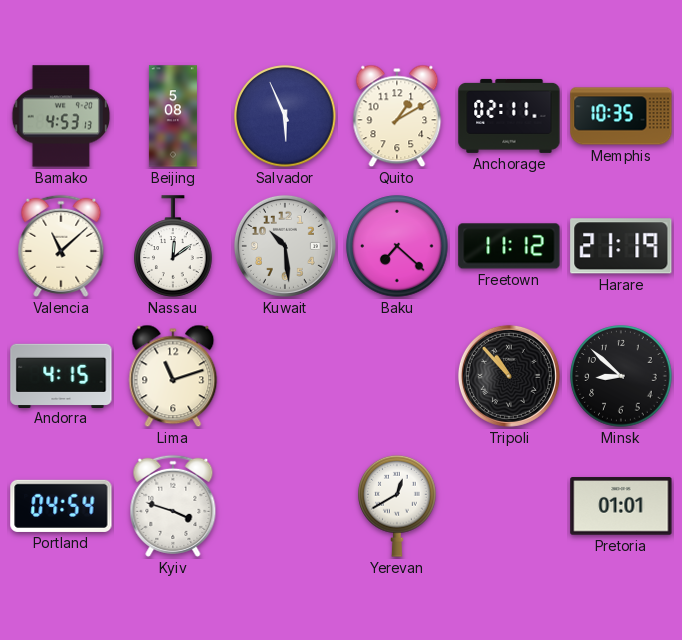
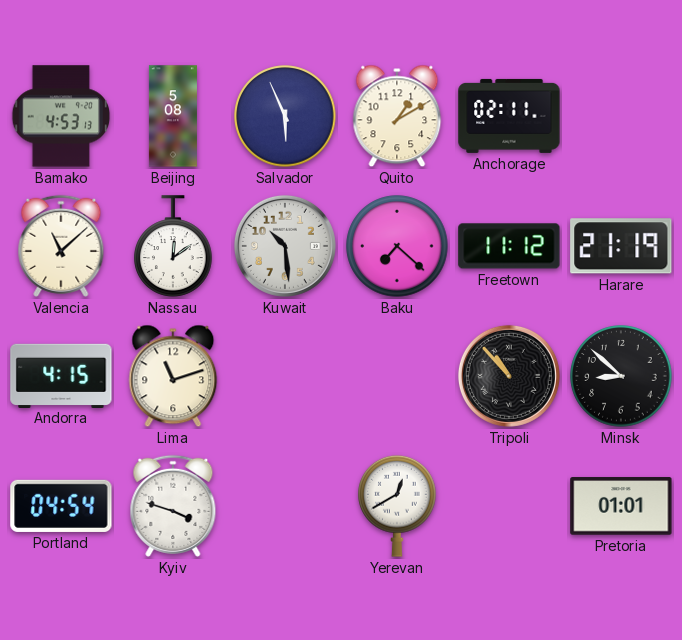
Memphis: 10:35 -> none
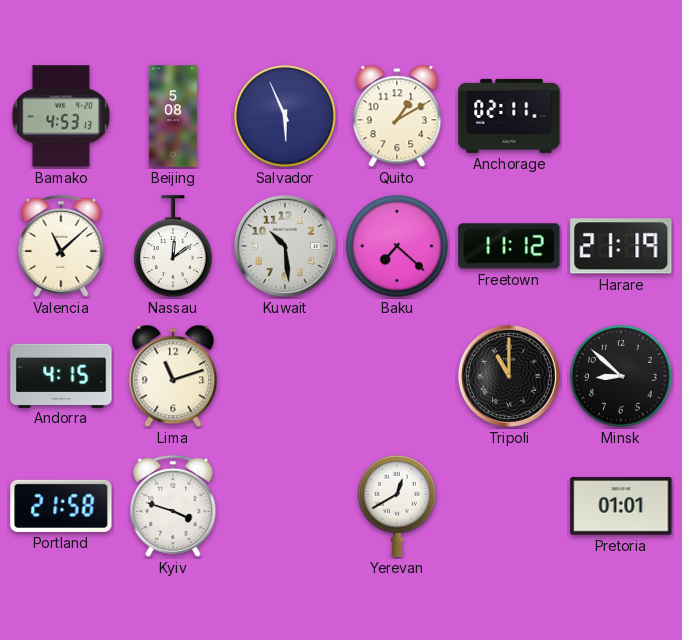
Tripoli: 10:53 -> 11:00
Portland: 04:54 -> 21:58
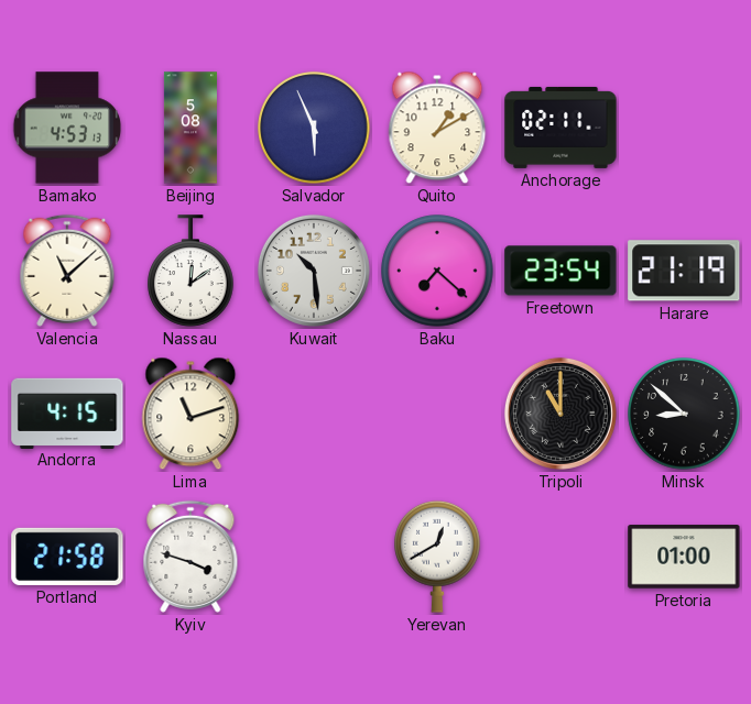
Freetown: 11:12 -> 23:54
Pretoria: 01:01 -> 01:00
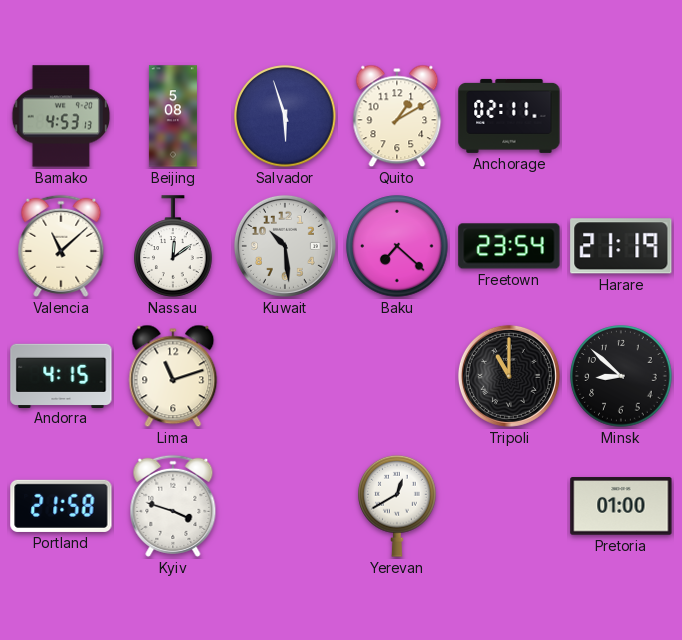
Salvador: 5:56 -> 5:57
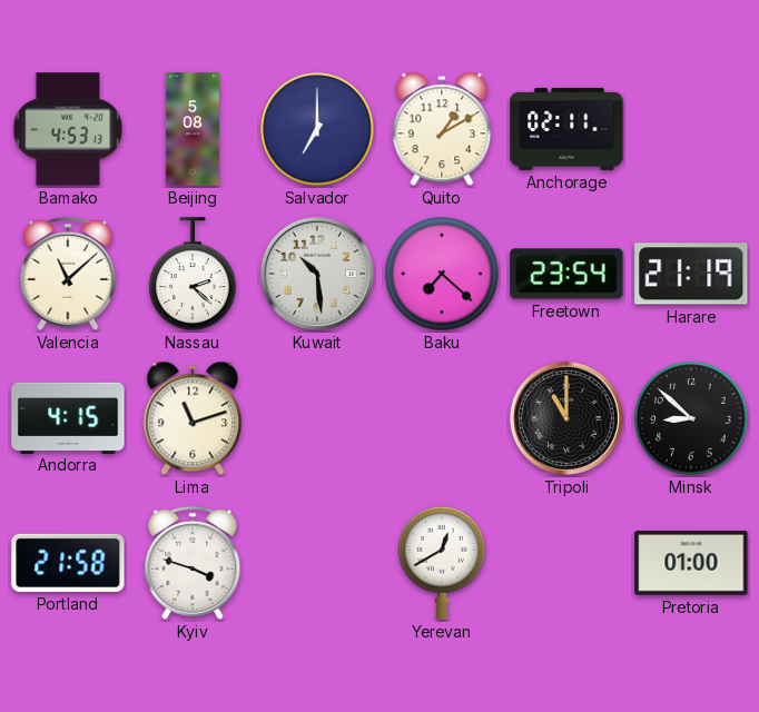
Salvador: 5:57 -> 7:00
Nassau: 12:09 -> 2:22
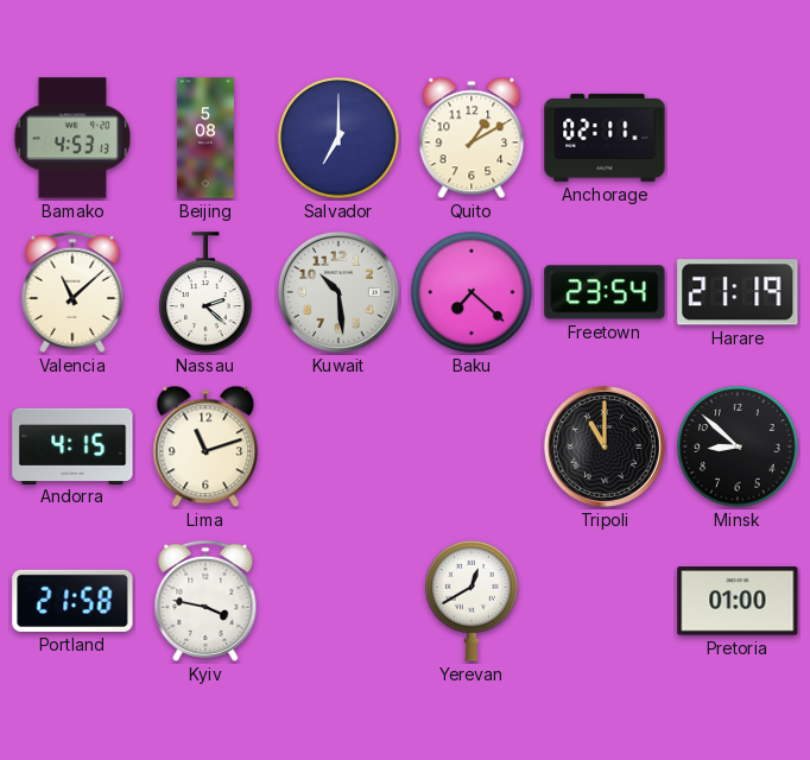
Kyiv: 3:48 -> 3:47
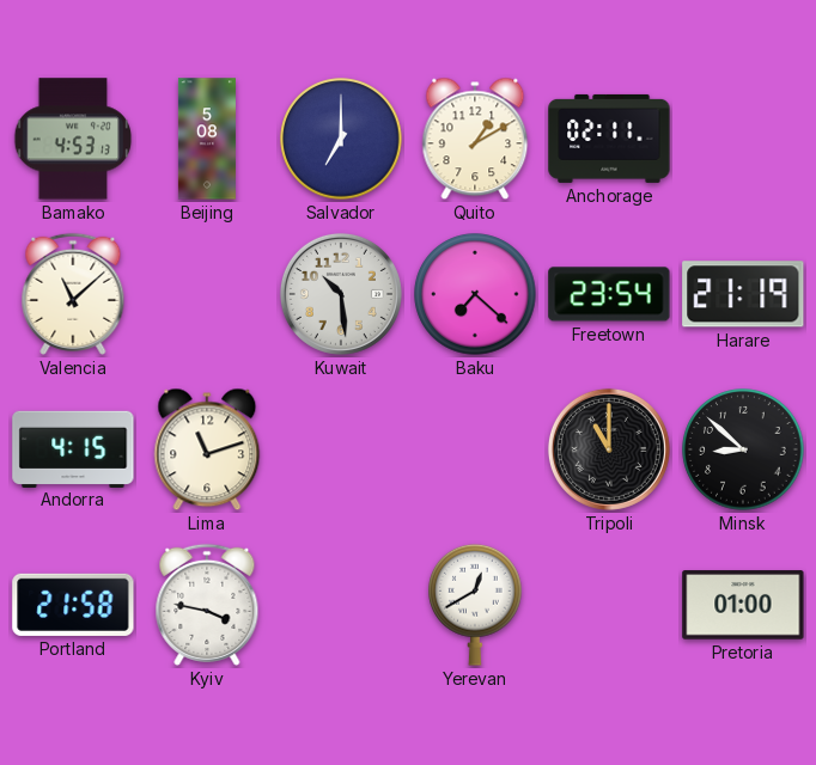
Nassau: 2:22 -> none
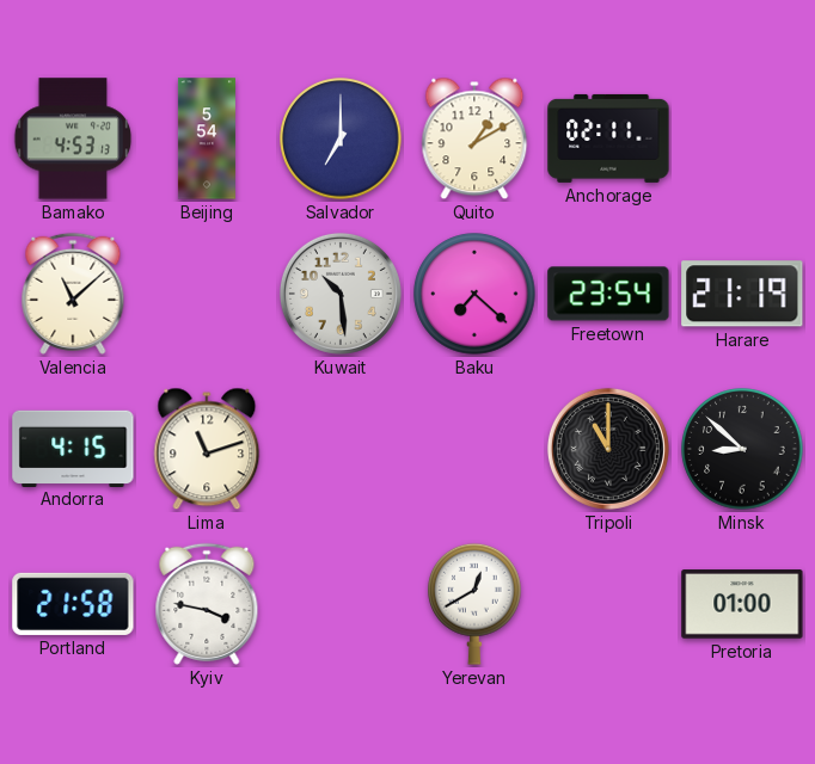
Beijing: 5:08 -> 5:54
